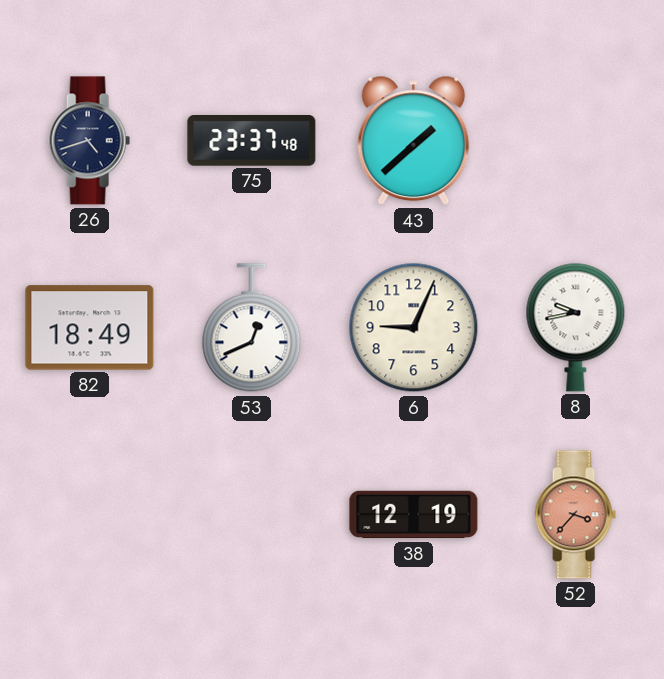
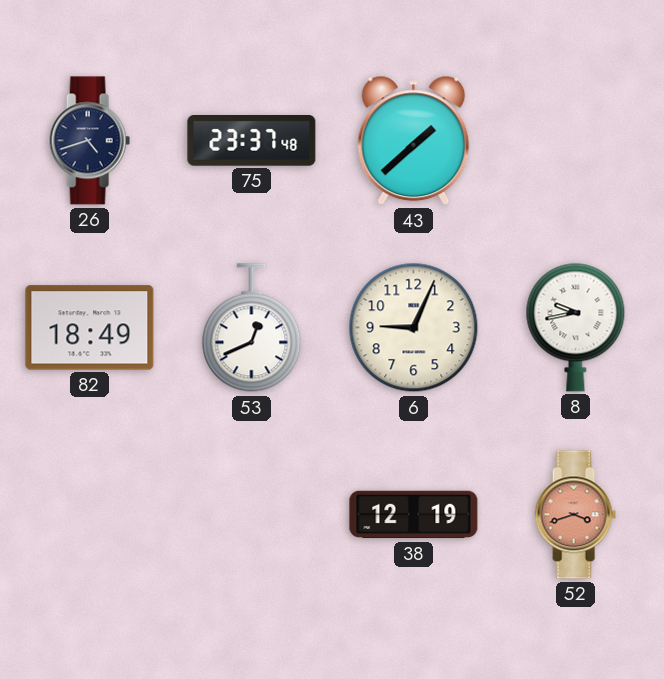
52: 3:37 -> 3:42
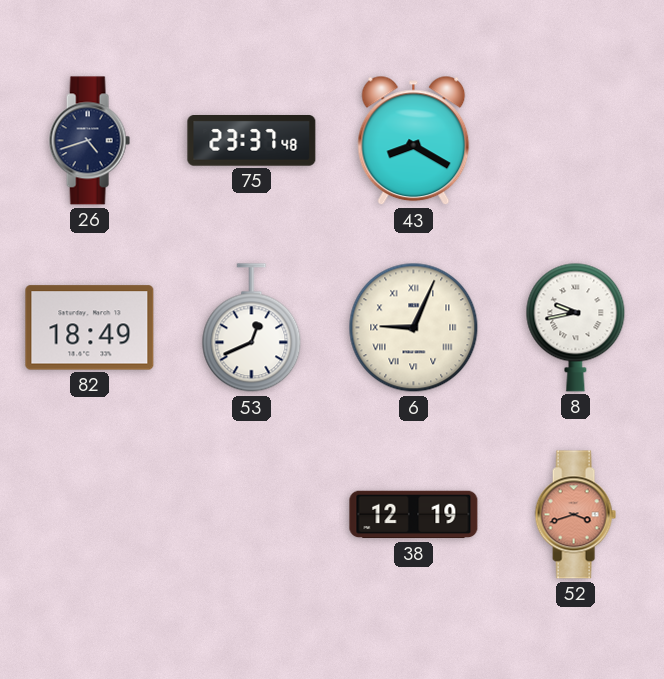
43: 1:38 -> 8:20
6 numerals: Arabic -> Roman
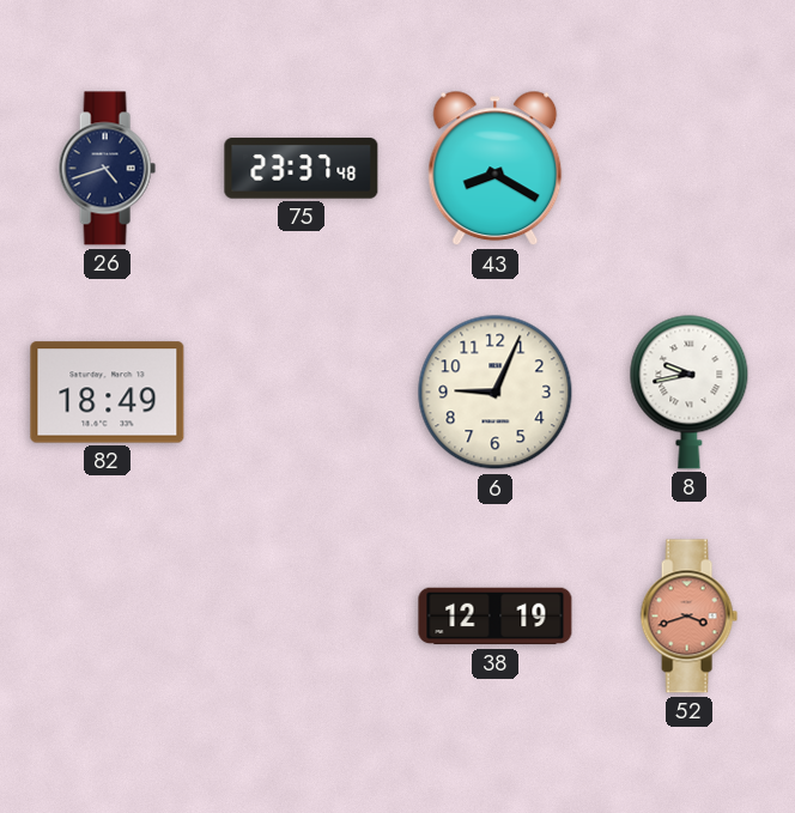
53: 12:41 -> none
6 numerals: Roman -> Arabic
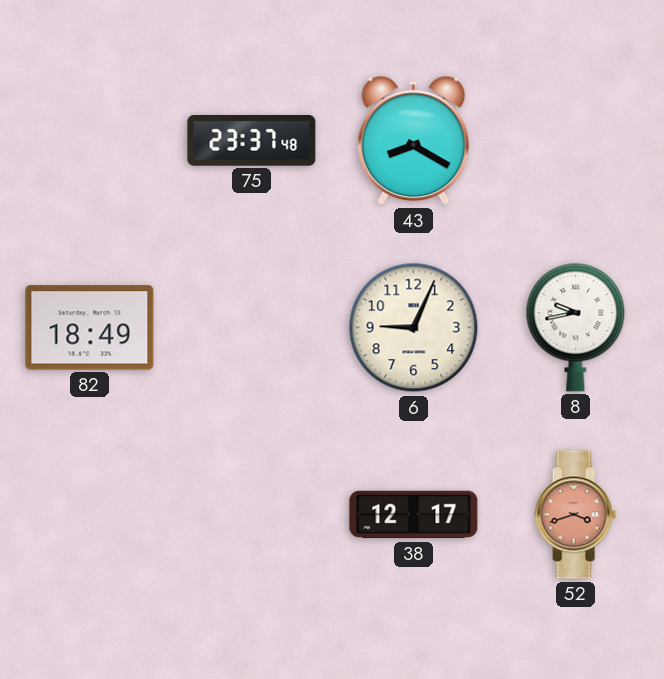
26: 4:42 -> none
38: 12:19 -> 12:17
